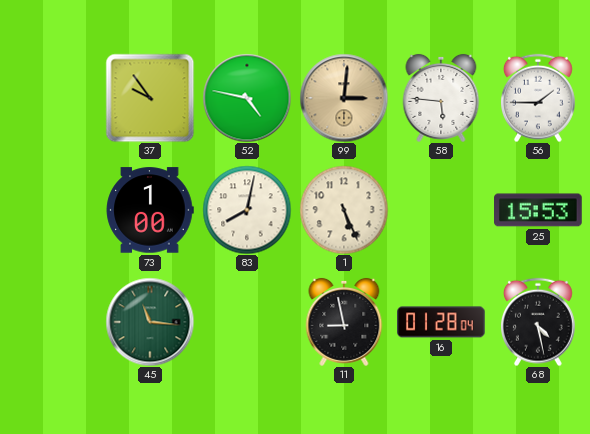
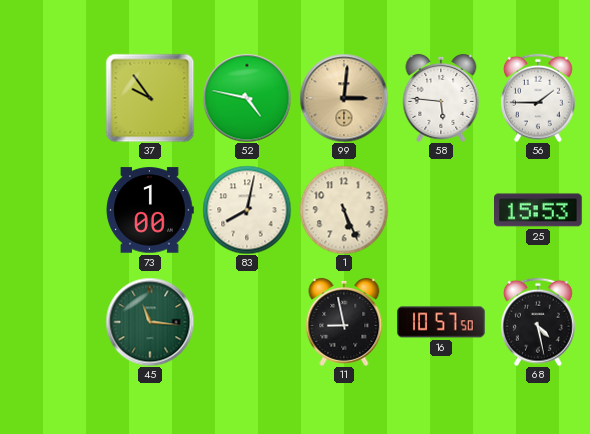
16: 01:28 -> 10:57
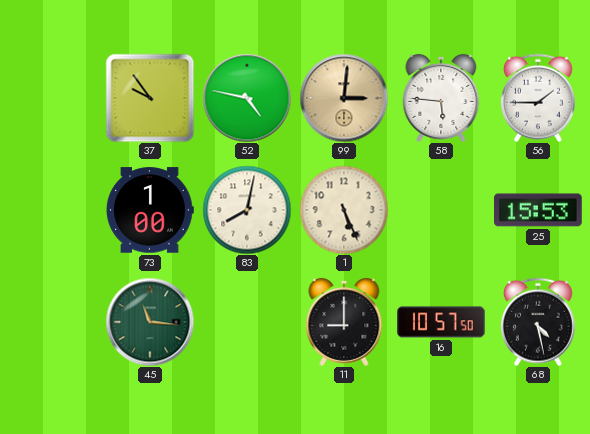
11: 8:58 -> 9:00
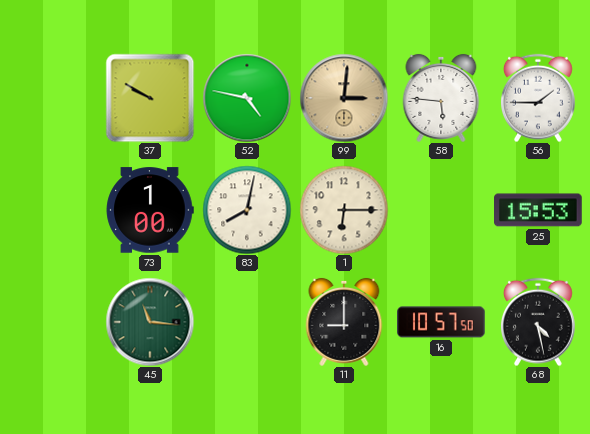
37: 9:54 -> 9:50
1: 5:26 -> 6:15
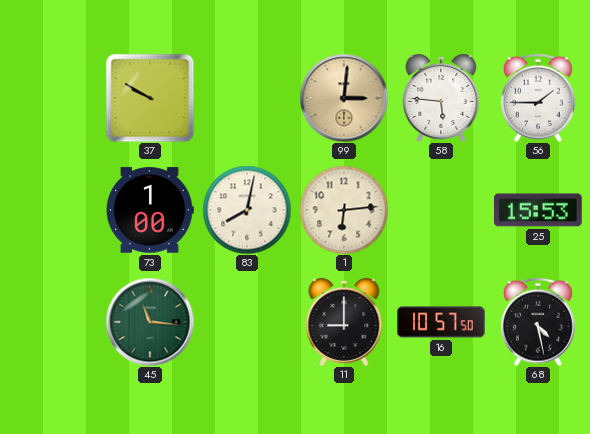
52: 4:47 -> none
1: 6:15 -> 6:14
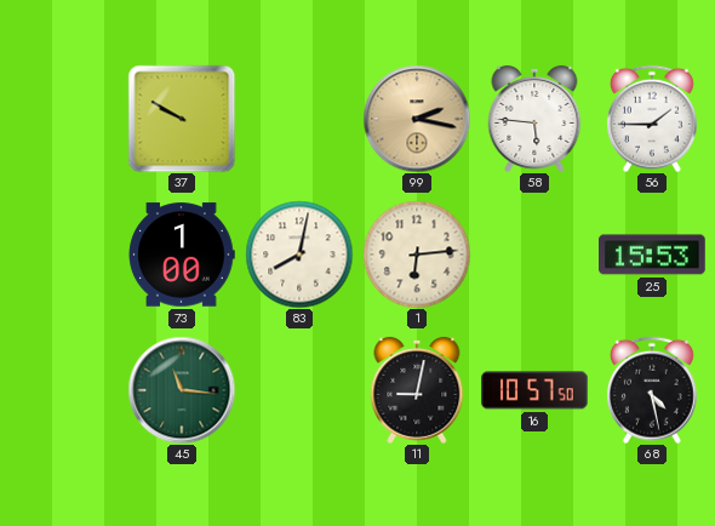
99: 3:01 -> 2:17
11: 9:00 -> 9:02
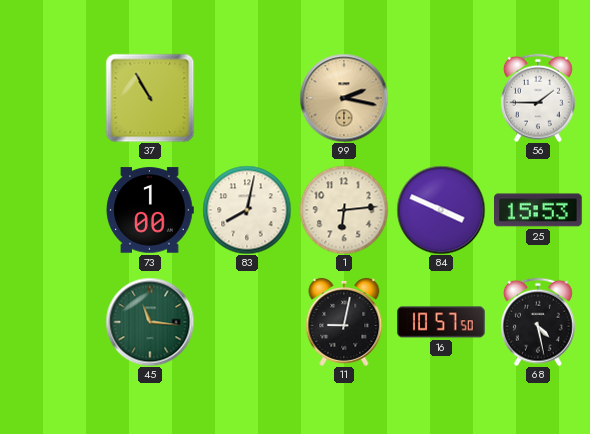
37: 9:50 -> 10:55
58: 5:46 -> none
84: none -> 3:49
